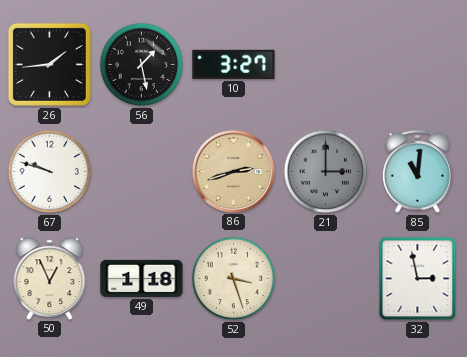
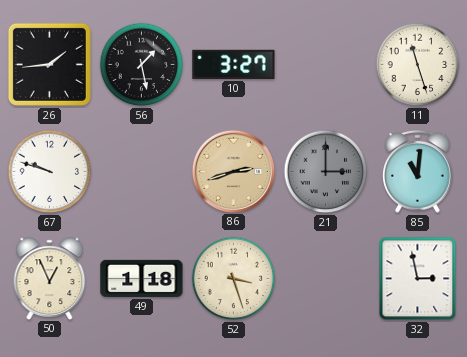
11: none -> 11:27
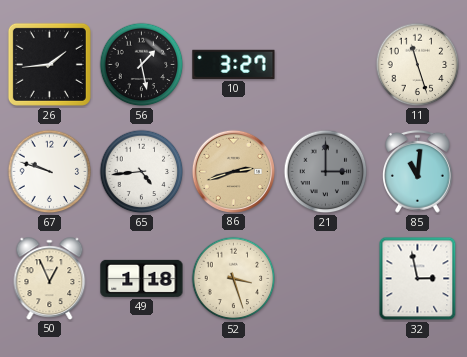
65: none -> 4:44
